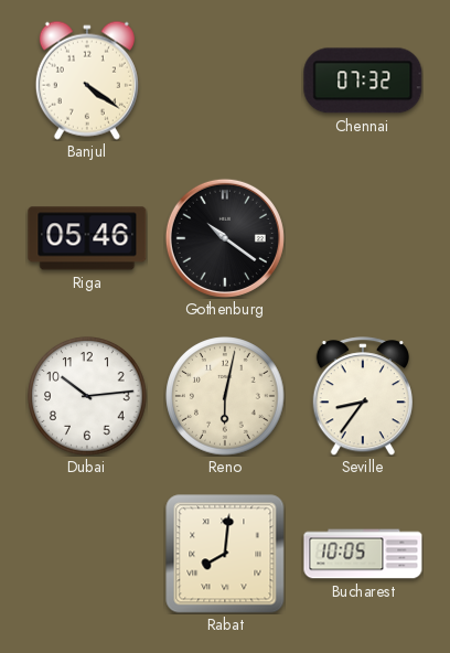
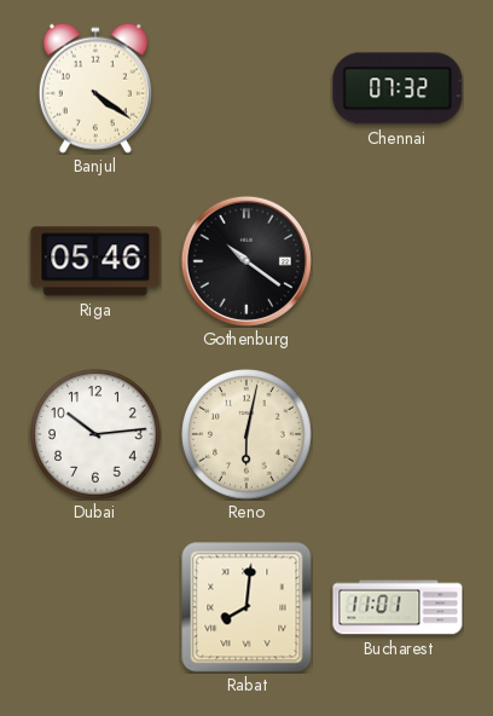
Seville: 8:36 -> none
Bucharest: 10:05 -> 11:01
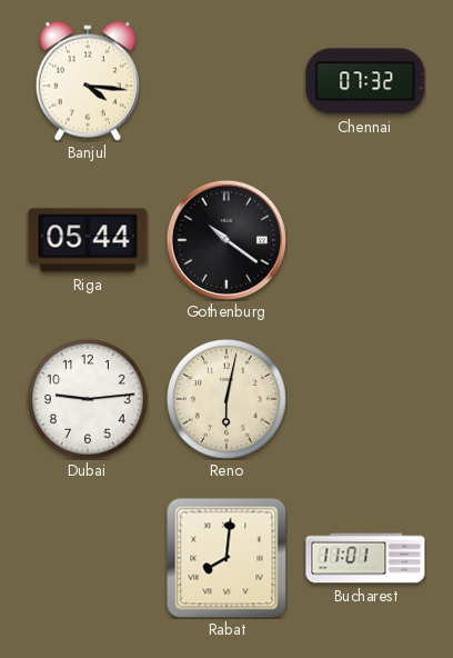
Banjul: 4:21 -> 4:16
Riga: 05:46 -> 05:44
Dubai: 10:14 -> 9:14
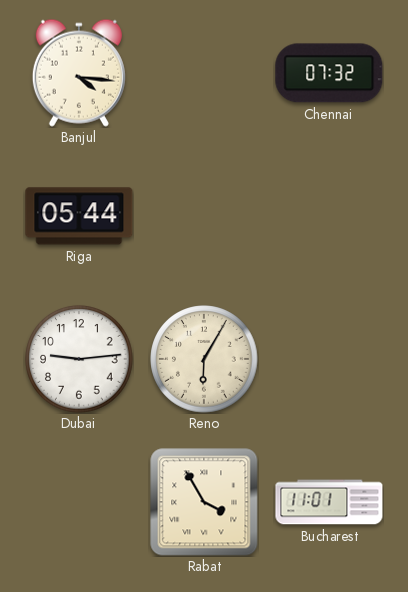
Gothenburg: 10:21 -> none
Reno: 6:02 -> 6:05
Rabat: 8:01 -> 3:55
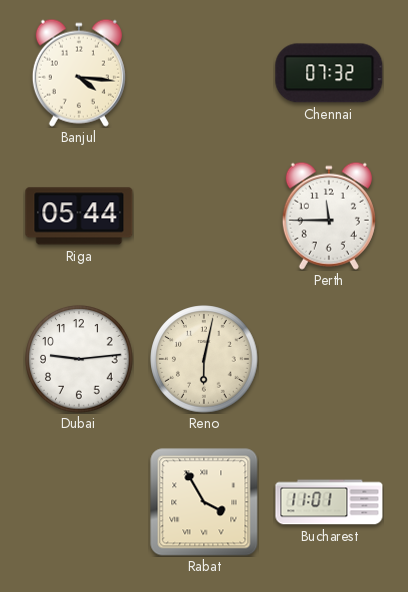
Perth: none -> 11:45
Reno: 6:05 -> 6:02
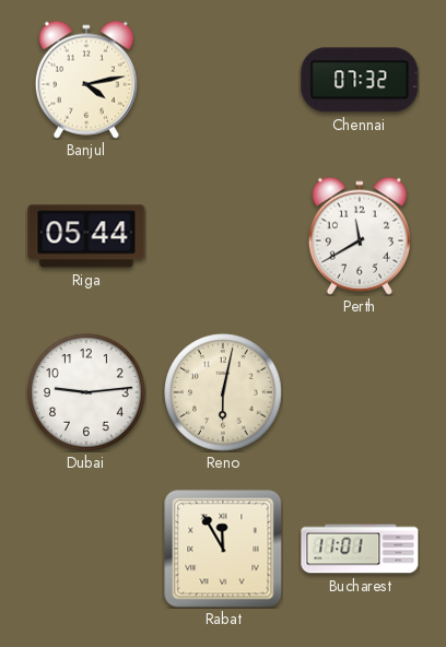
Banjul: 4:16 -> 4:13
Perth: 11:45 -> 11:40
Rabat: 3:55 -> 11:55
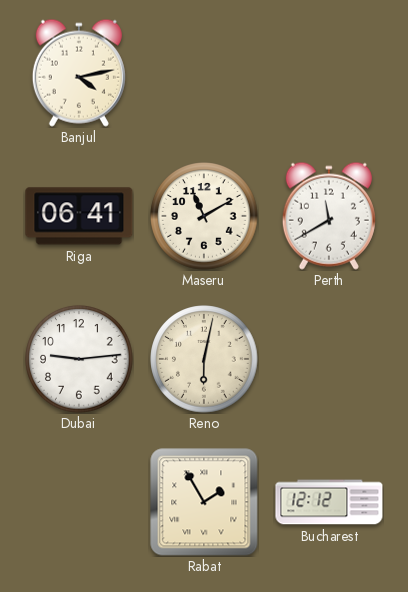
Chennai: 07:32 -> none
Riga: 05:44 -> 06:41
Maseru: none -> 11:10
Rabat: 11:55 -> 1:55
Bucharest: 11:01 -> 12:12
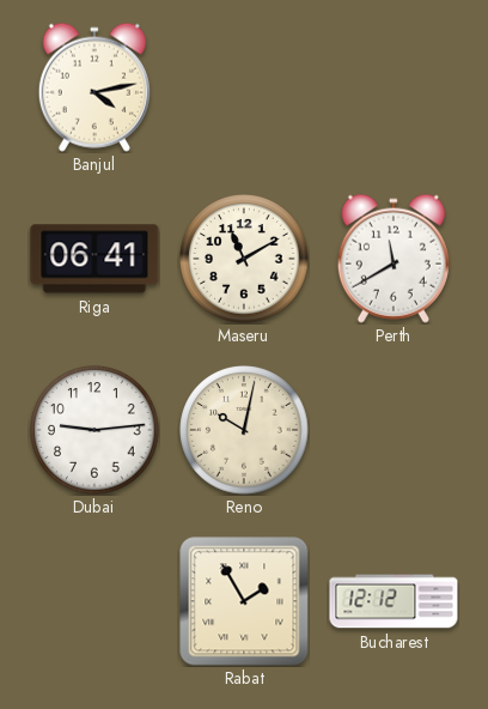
Reno: 6:02 -> 10:02
